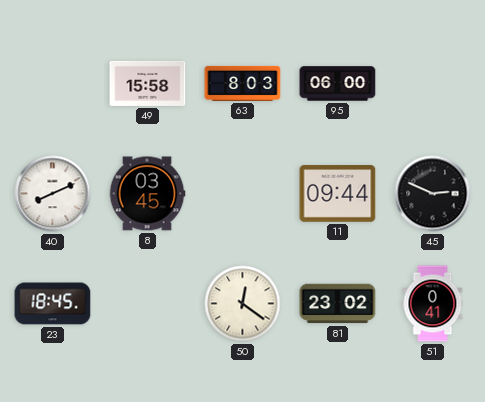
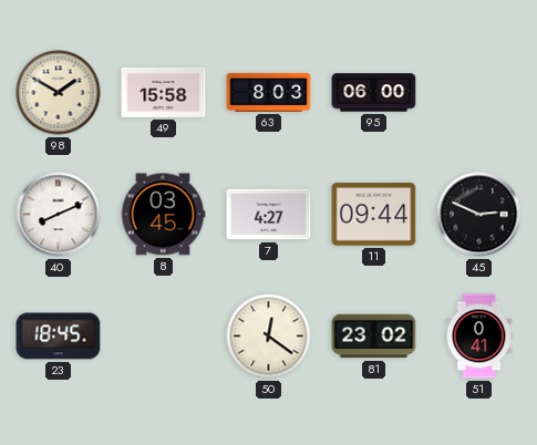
98: none -> 1:50
7: none -> 4:27
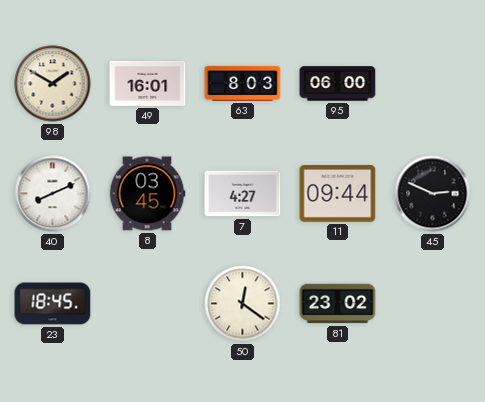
49: 15:58 -> 16:01
51: 0:41 -> none
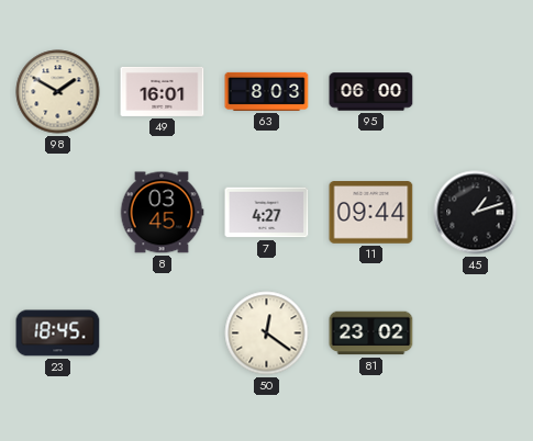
40: 8:11 -> none
45: 2:49 -> 1:12
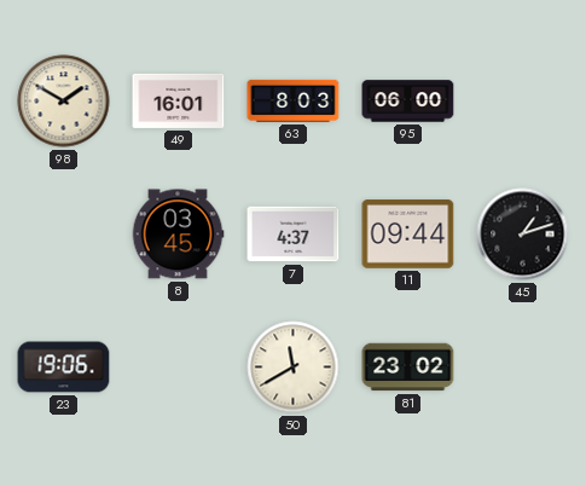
7: 4:27 -> 4:37
23: 18:45 -> 19:06
50: 12:21 -> 11:40
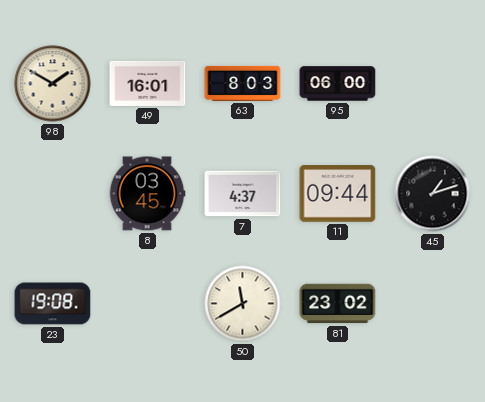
23: 19:06 -> 19:08
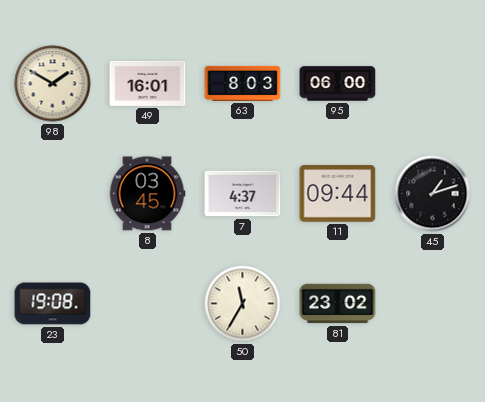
50: 11:40 -> 11:35
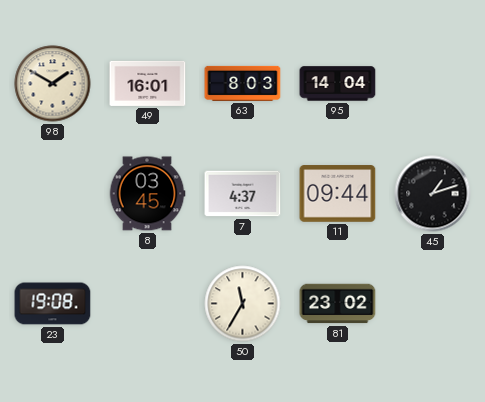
95: 06:00 -> 14:04
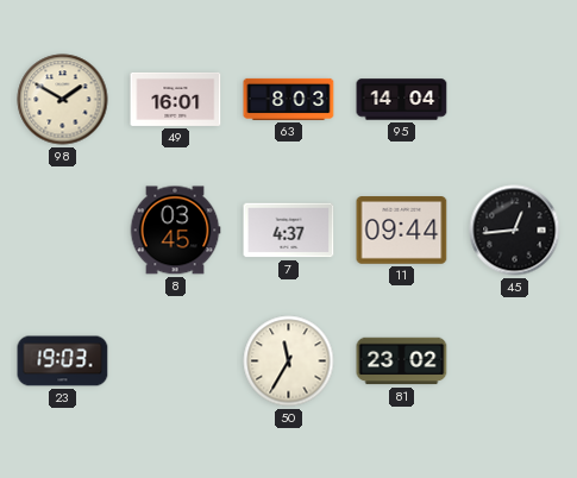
45: 1:12 -> 12:44
23: 19:08 -> 19:03
